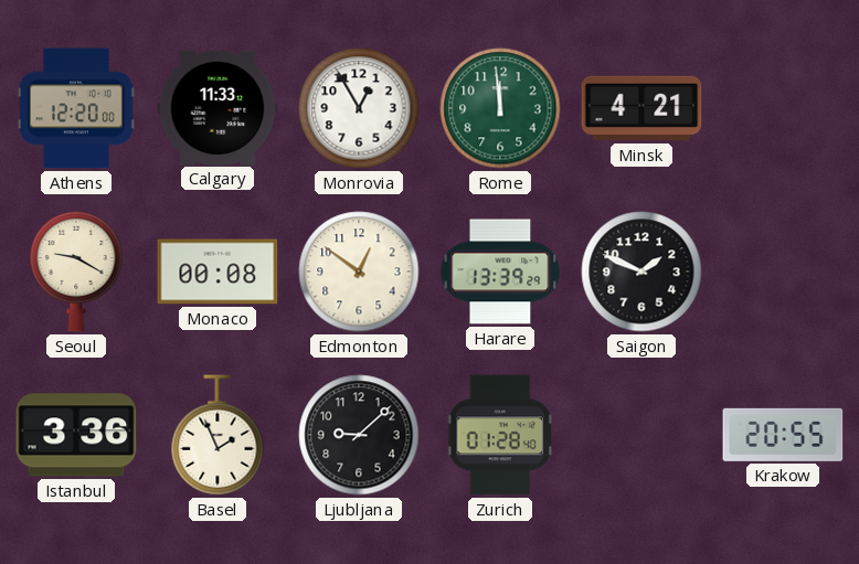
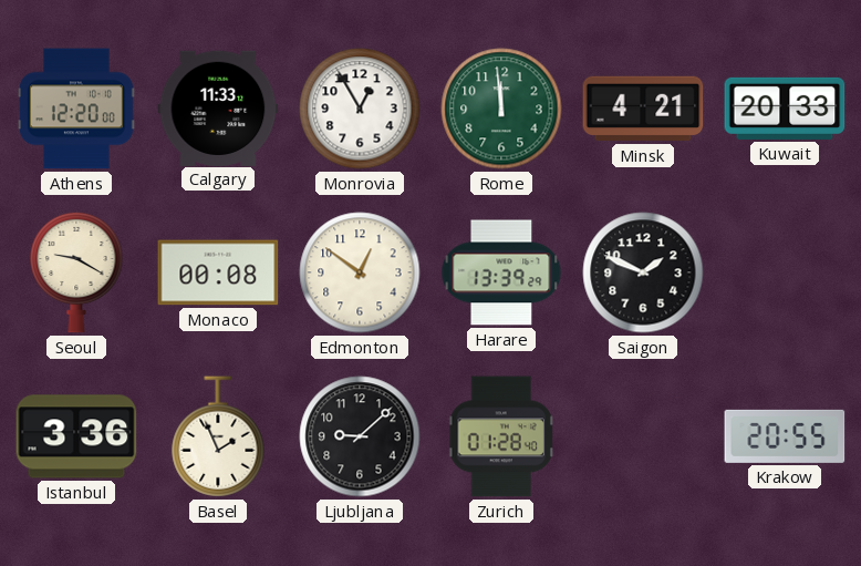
Kuwait: none -> 20:33
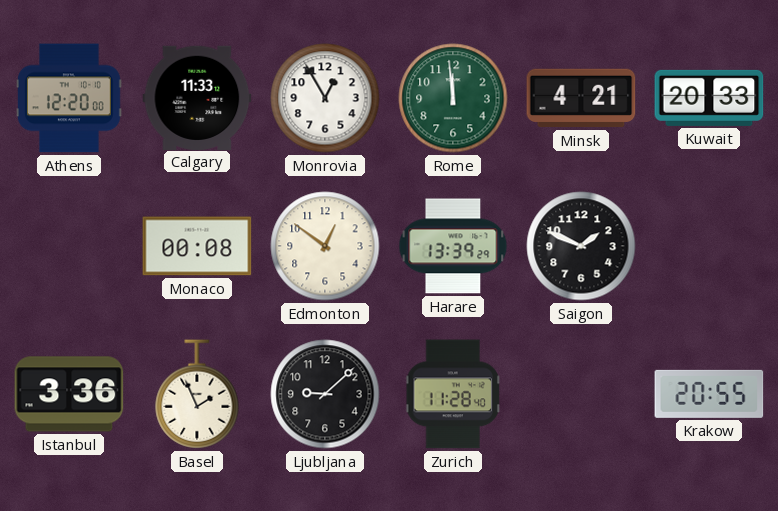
Seoul: 9:20 -> none
Zurich: 01:28 -> 11:28
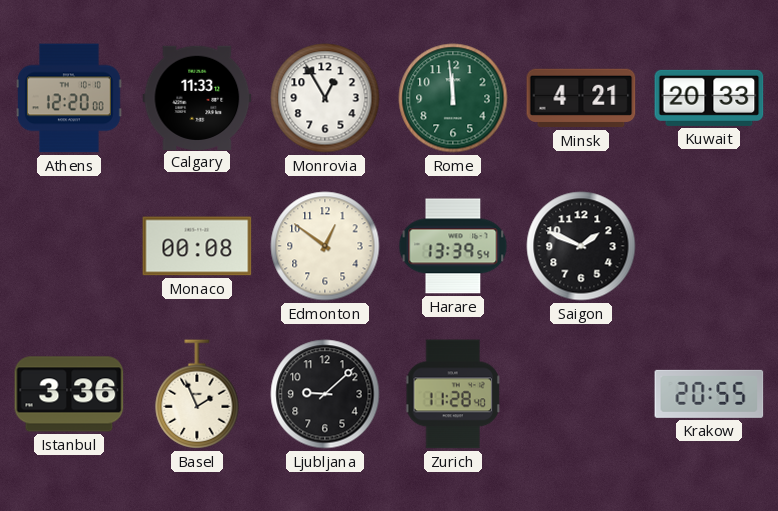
Harare: 13:39:29 -> 13:39:54
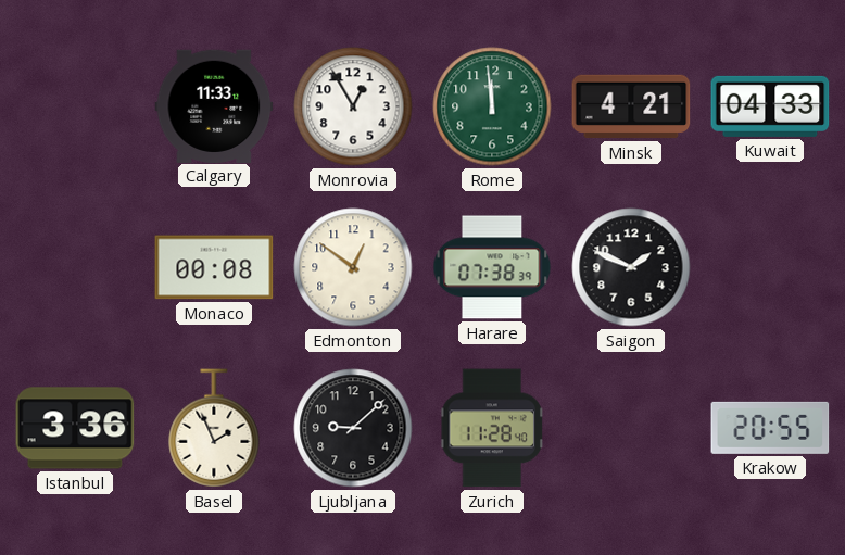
Athens: 12:20 -> none
Kuwait: 20:33 -> 04:33
Harare: 13:39 -> 07:38
